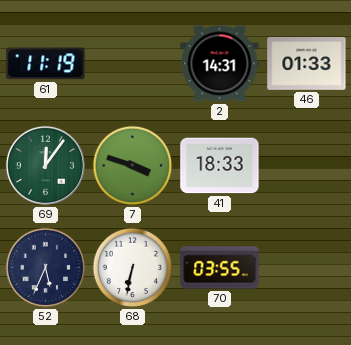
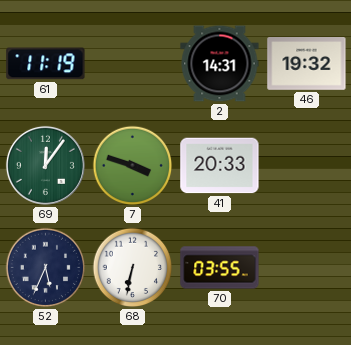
46: 01:33 -> 19:32
41: 18:33 -> 20:33
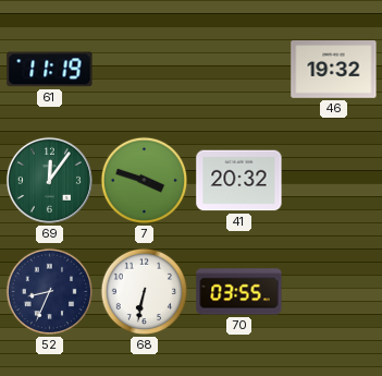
2: 14:31 -> none
41: 20:33 -> 20:32
52: 5:34 -> 8:34
